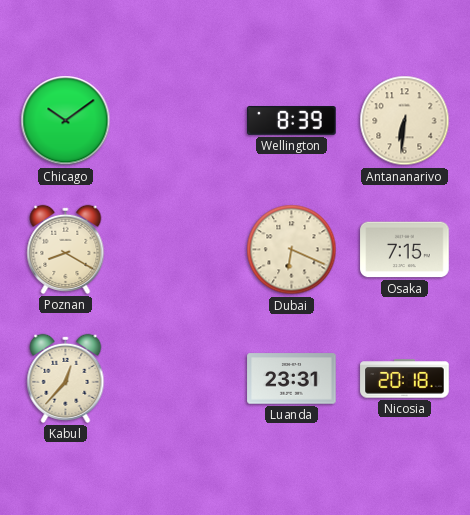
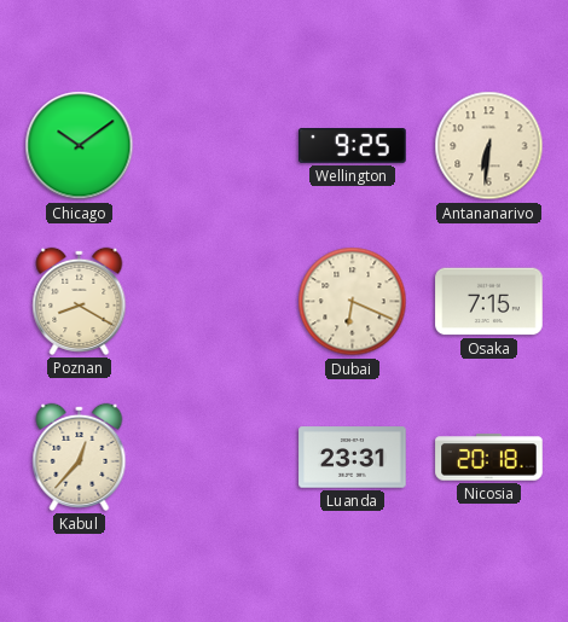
Wellington: 8:39 -> 9:25
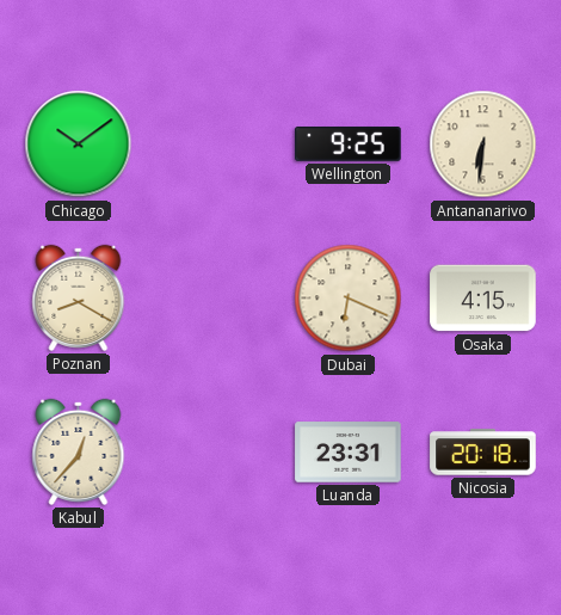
Osaka: 7:15 -> 4:15
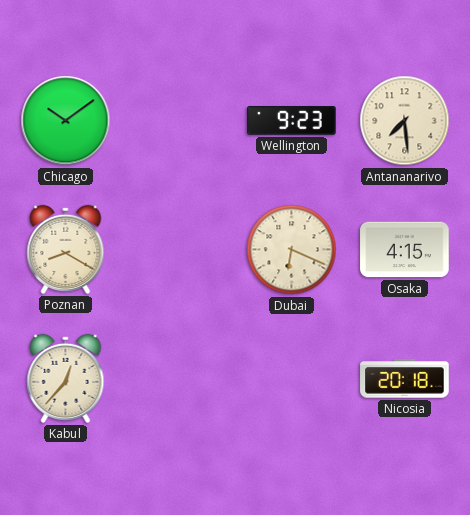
Wellington: 9:25 -> 9:23
Antananarivo: 6:31 -> 7:29
Luanda: 23:31 -> none
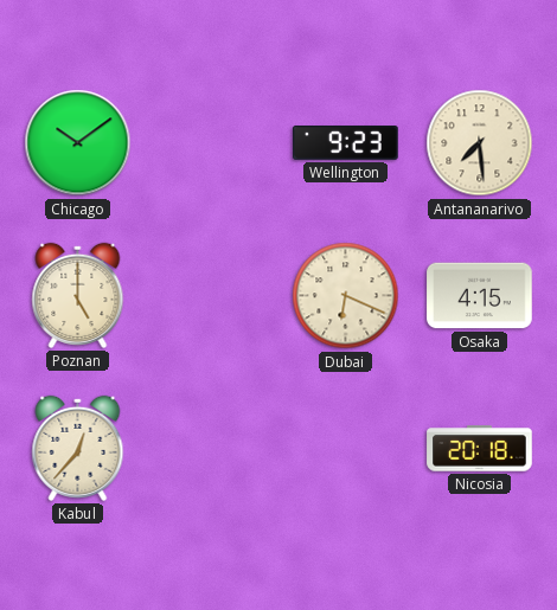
Poznan: 8:20 -> 5:00
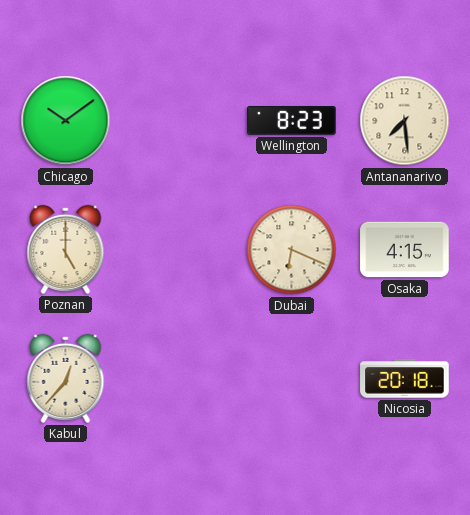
Wellington: 9:23 -> 8:23
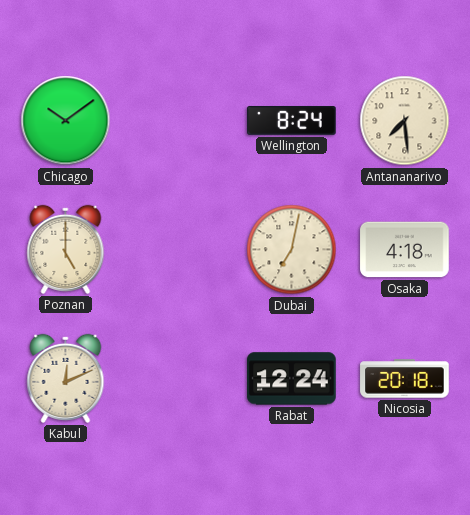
Wellington: 8:23 -> 8:24
Dubai: 6:19 -> 7:02
Osaka: 4:15 -> 4:18
Kabul: 12:37 -> 12:11
Rabat: none -> 12:24
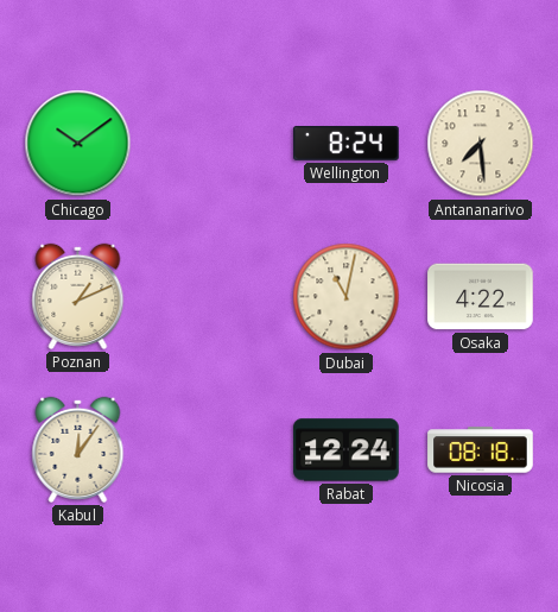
Poznan: 5:00 -> 1:11
Dubai: 7:02 -> 11:02
Osaka: 4:18 -> 4:22
Kabul: 12:11 -> 12:06
Nicosia: 20:18 -> 08:18
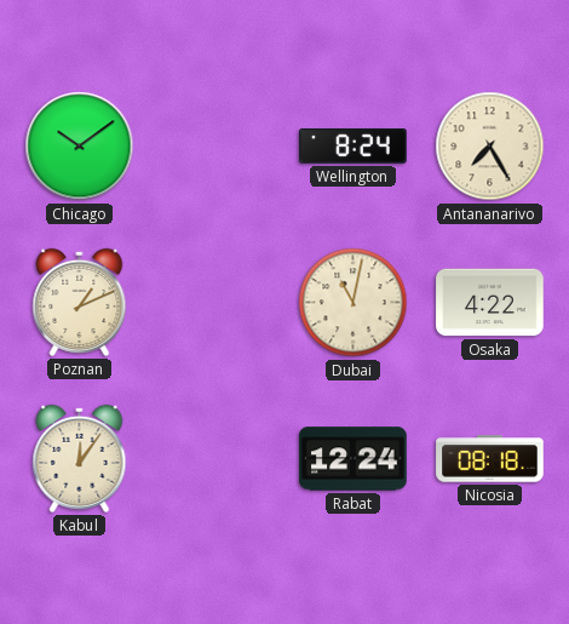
Antananarivo: 7:29 -> 7:25
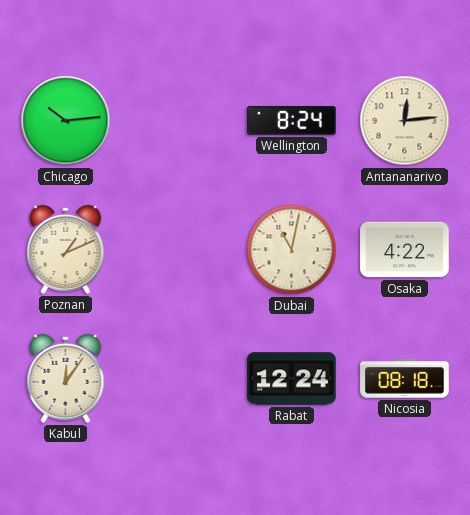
Chicago: 10:09 -> 10:14
Antananarivo: 7:25 -> 12:14
